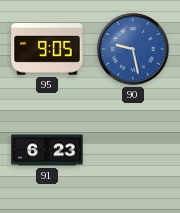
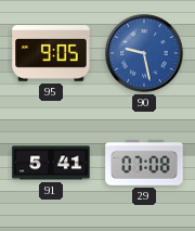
91: 6:23 -> 5:41
29: none -> 07:08
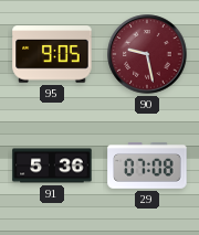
90 dial: blue -> burgundy
91: 5:41 -> 5:36
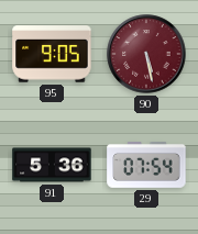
90: 9:28 -> 5:28
29: 07:08 -> 07:54
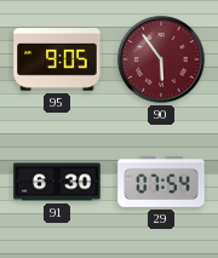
90: 5:28 -> 5:54
91: 5:36 -> 6:30
